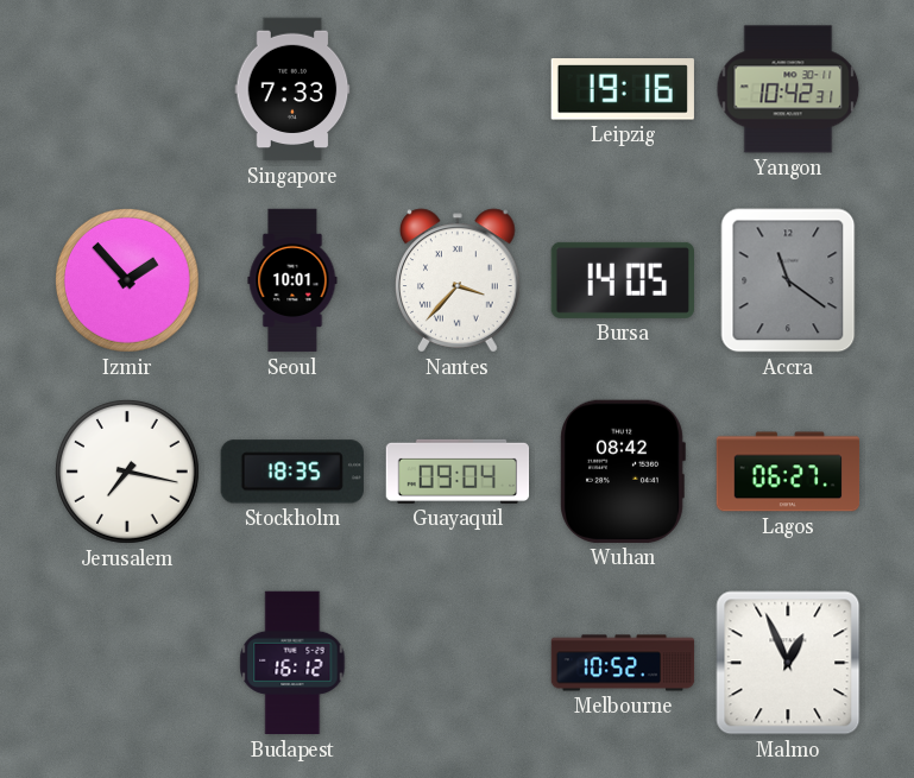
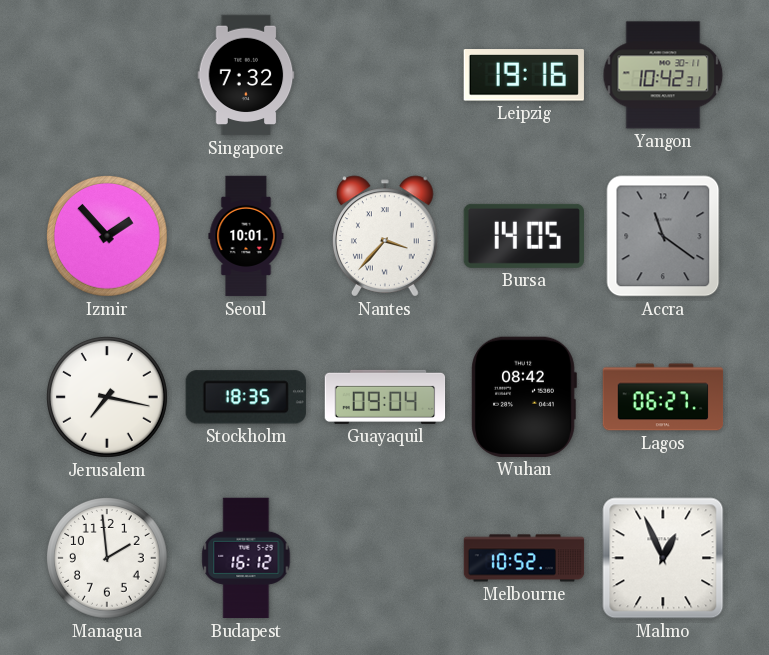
Singapore: 7:33 -> 7:32
Managua: none -> 1:59
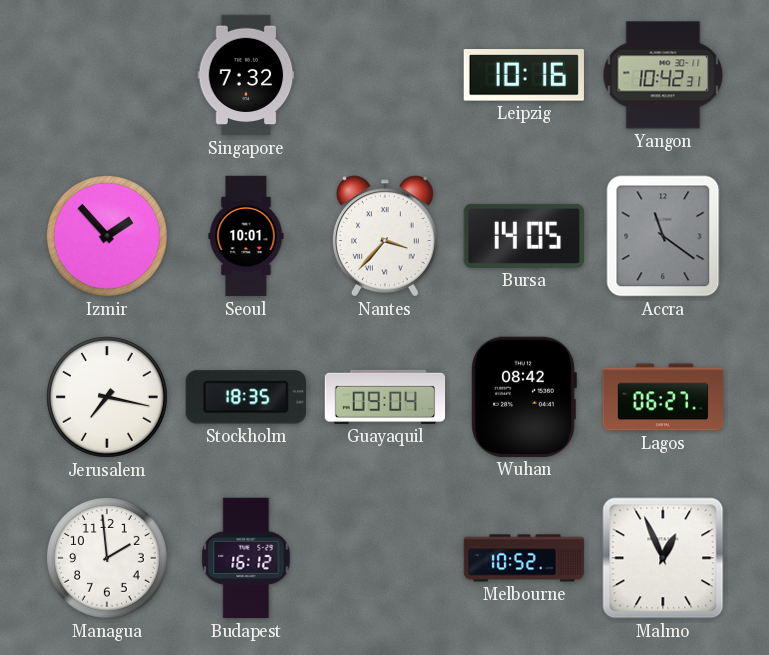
Leipzig: 19:16 -> 10:16
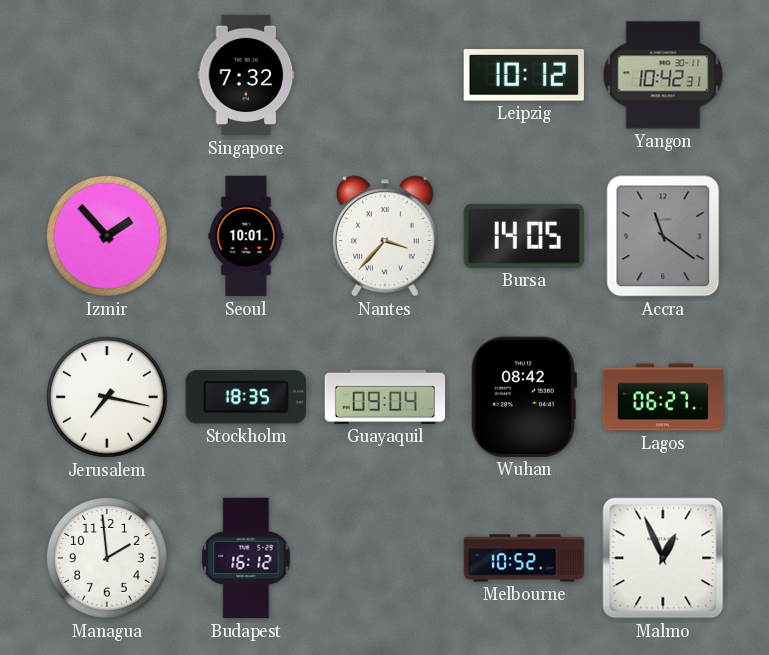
Leipzig: 10:16 -> 10:12
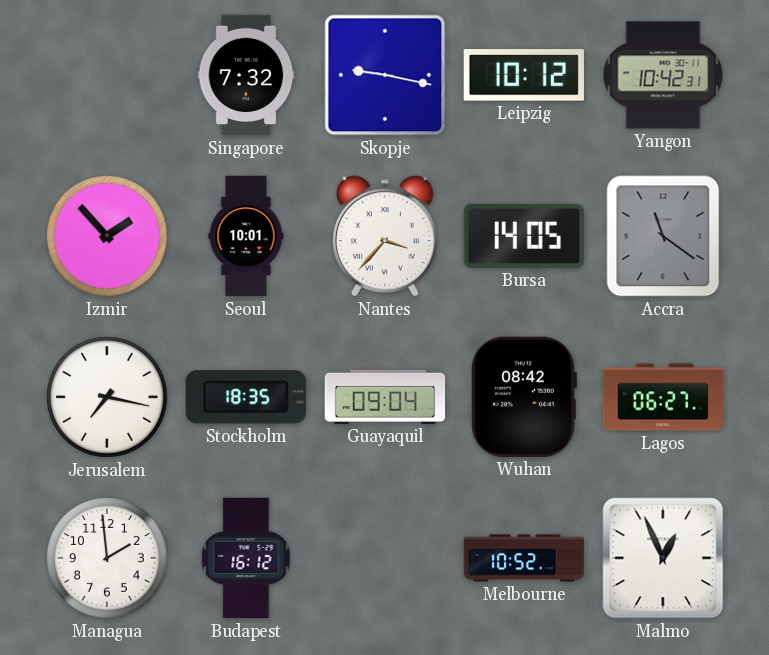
Skopje: none -> 9:17
